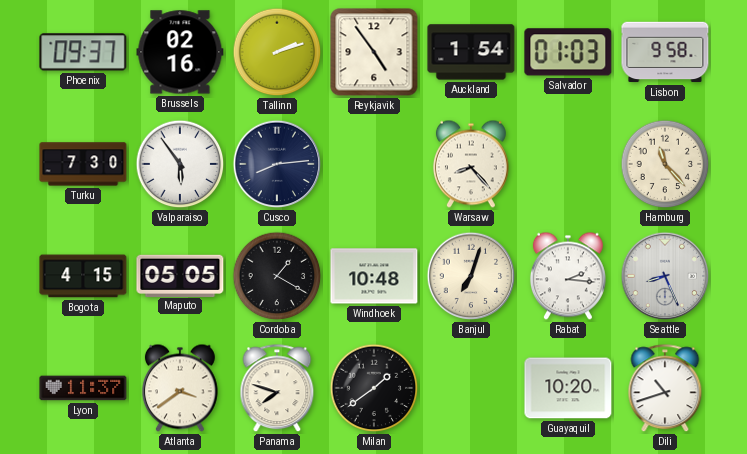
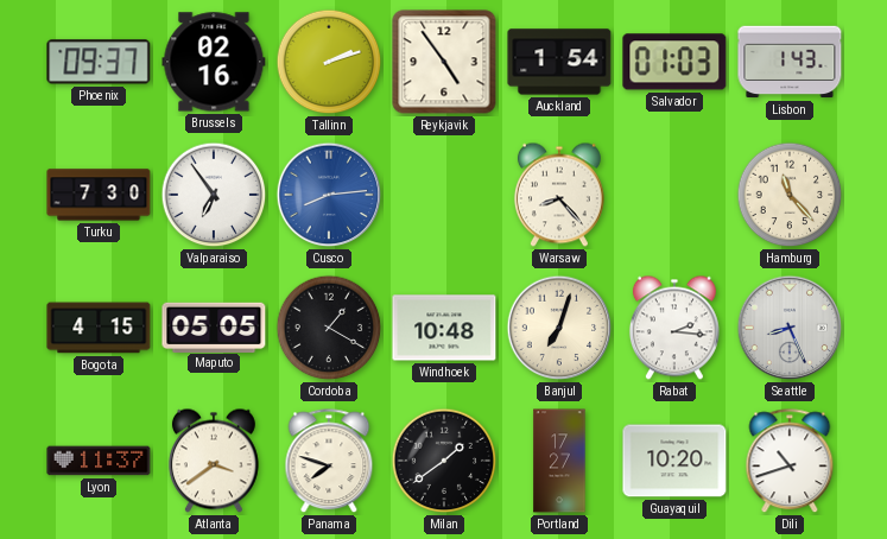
Lisbon: 9:58 -> 1:43
Valparaiso: 5:54 -> 6:54
Cusco dial: navy -> blue
Portland: none -> 17:27
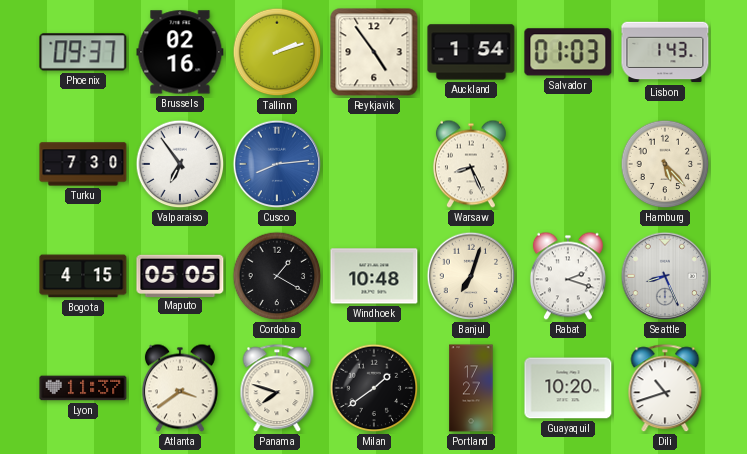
Warsaw: 8:23 -> 8:26
Hamburg: 11:23 -> 5:23
Rabat: 2:16 -> 2:18
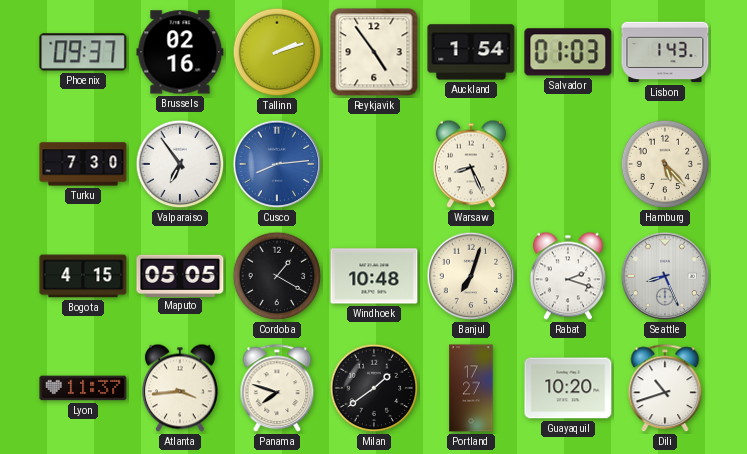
Atlanta: 3:39 -> 3:44
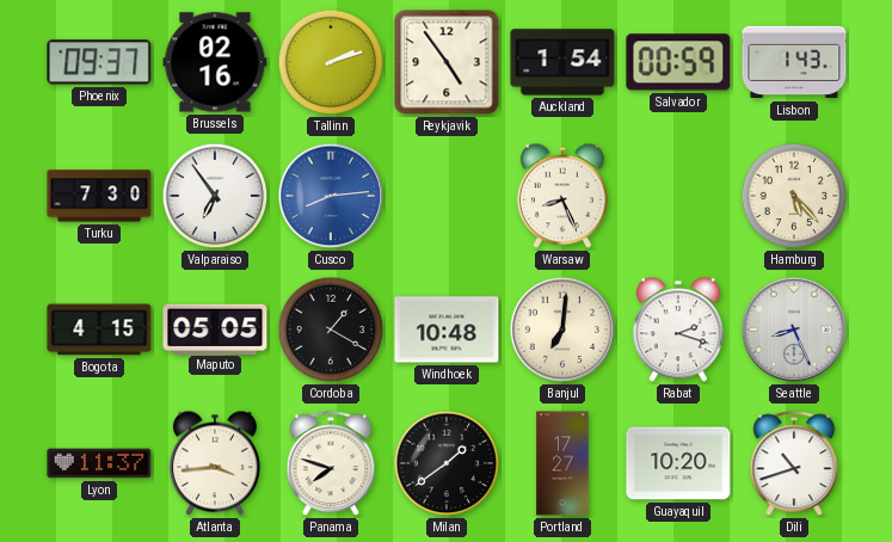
Salvador: 01:03 -> 00:59
Banjul: 7:03 -> 7:01
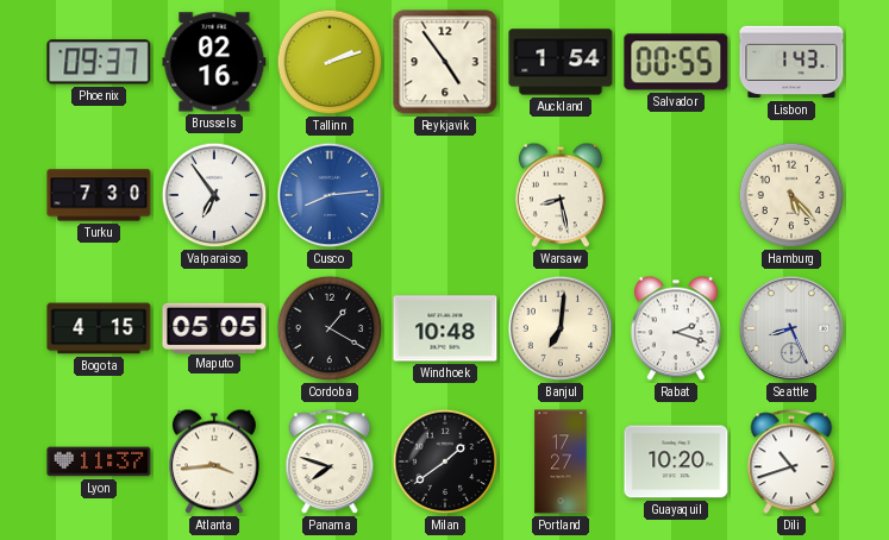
Salvador: 00:59 -> 00:55
Warsaw: 8:26 -> 8:28
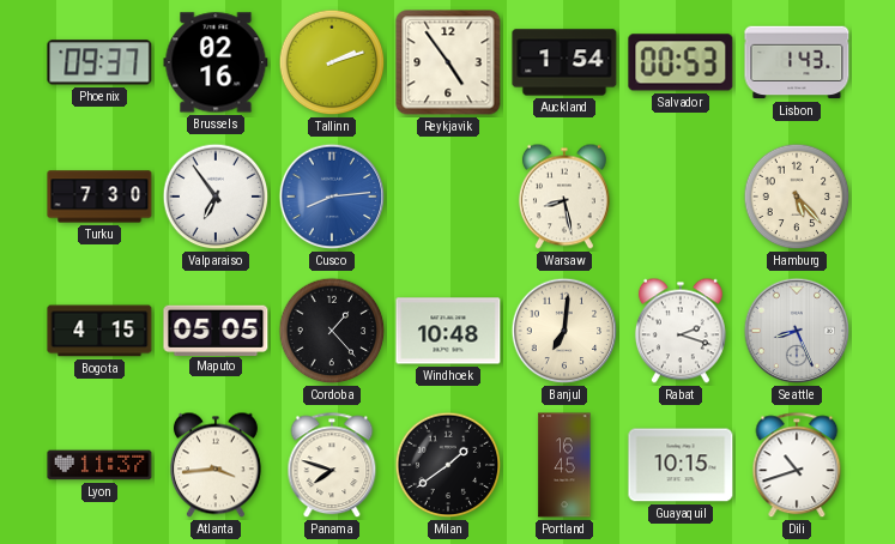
Salvador: 00:55 -> 00:53
Cordoba: 1:20 -> 1:23
Portland: 17:27 -> 16:45
Guayaquil: 10:20 -> 10:15
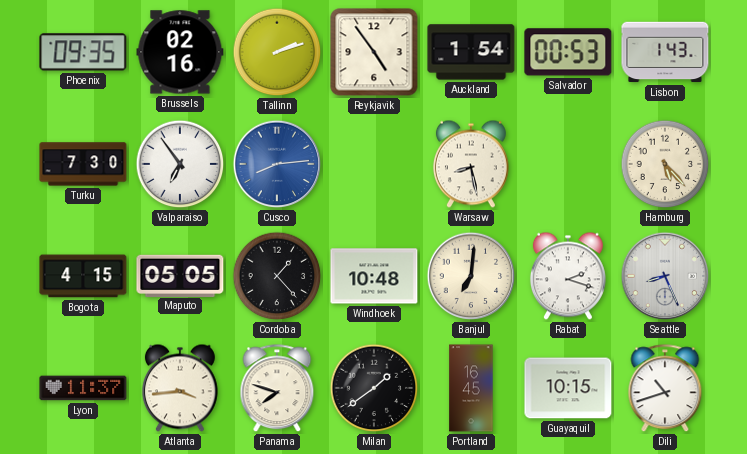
Phoenix: 09:37 -> 09:35
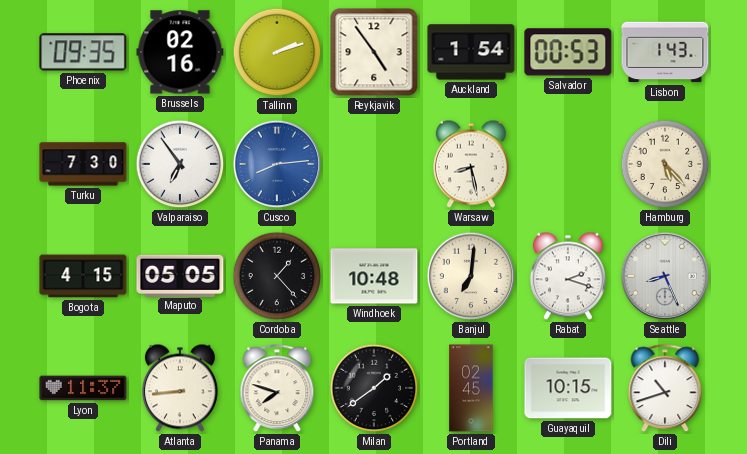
Atlanta: 3:44 -> 8:44
Portland: 16:45 -> 02:45
